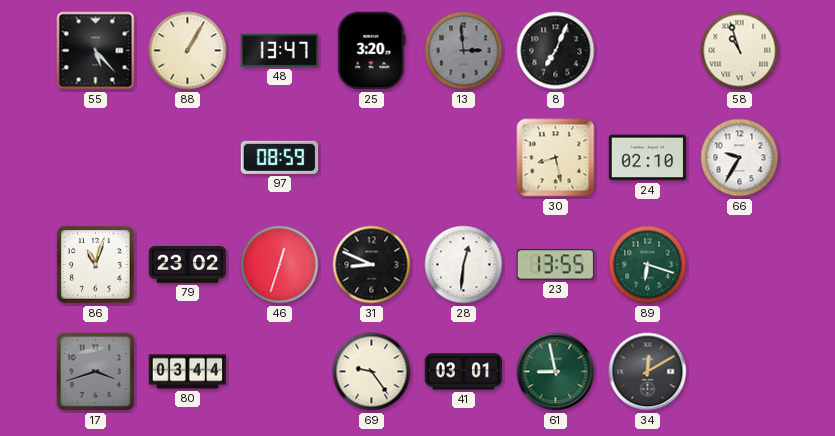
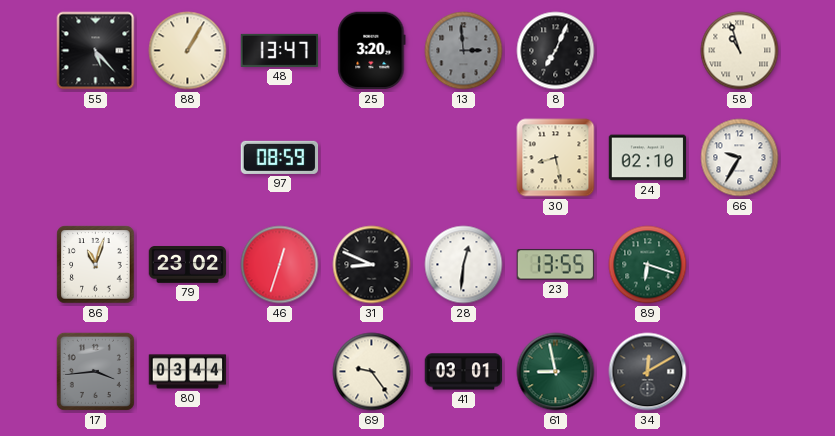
17: 3:42 -> 3:44
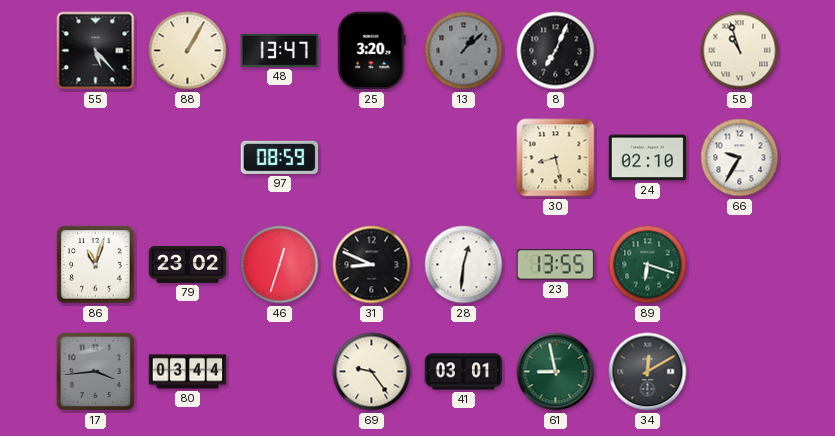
13: 2:59 -> 1:08
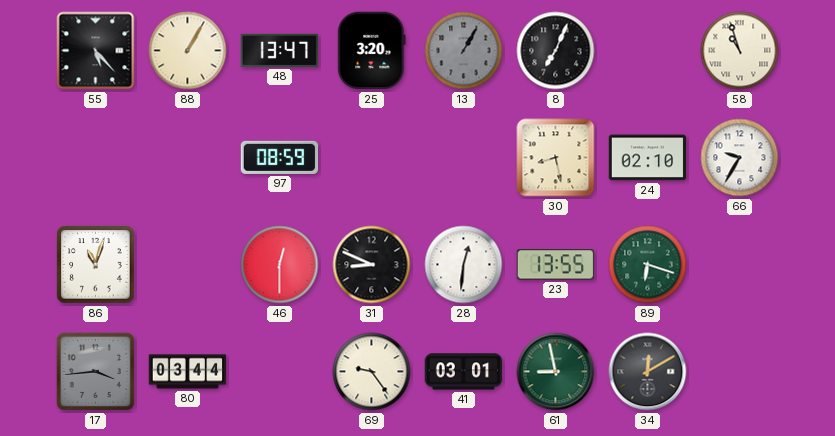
13: 1:08 -> 1:05
79: 23:02 -> none
46: 12:33 -> 12:30
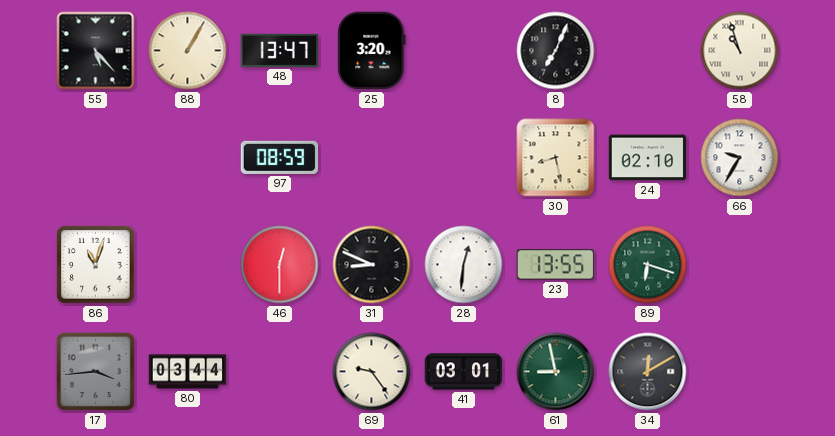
13: 1:05 -> none
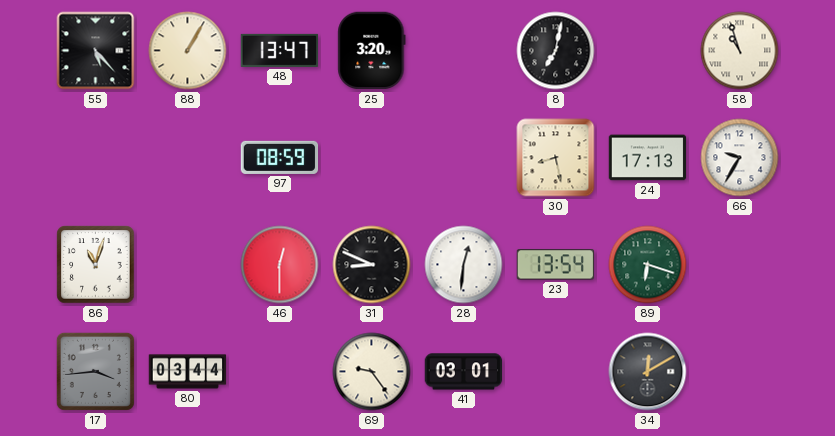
8: 7:04 -> 7:02
24: 02:10 -> 17:13
23: 13:55 -> 13:54
61: 8:58 -> none
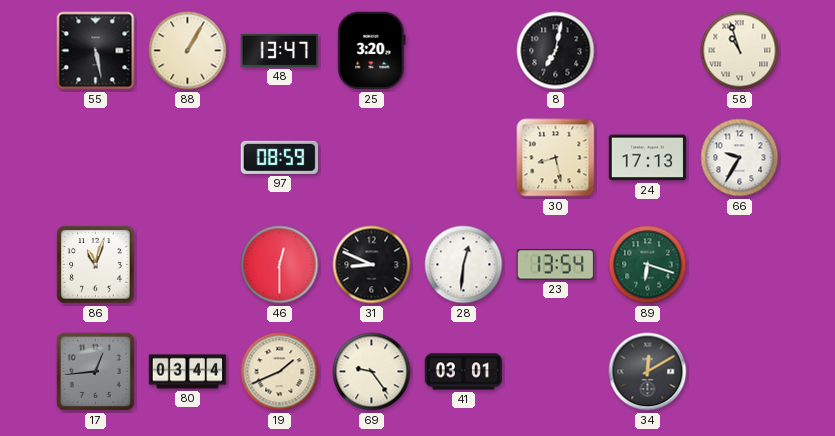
55: 5:23 -> 5:28
17: 3:44 -> 12:44
19: none -> 1:41
